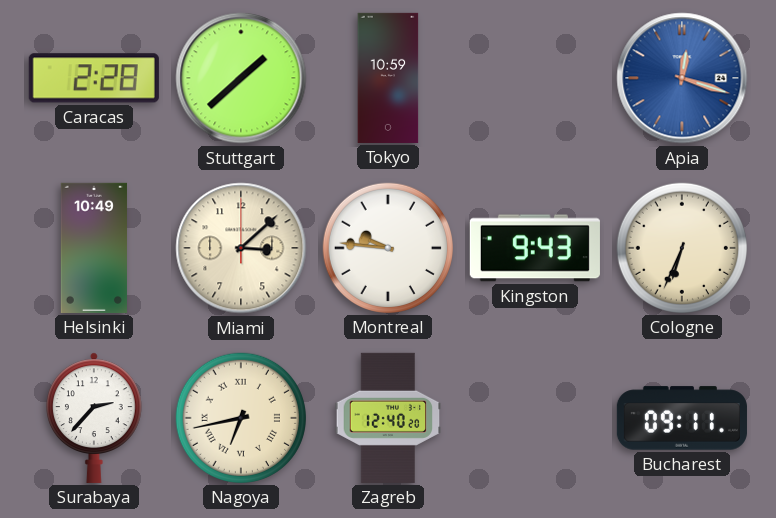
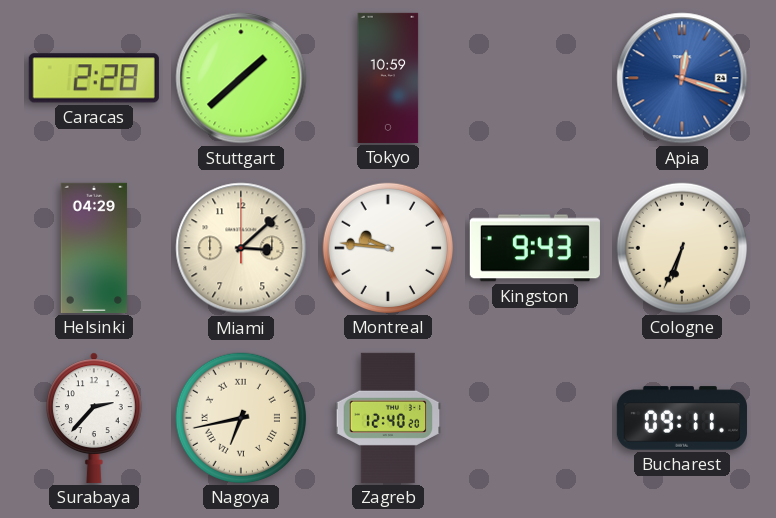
Helsinki: 10:49 -> 04:29
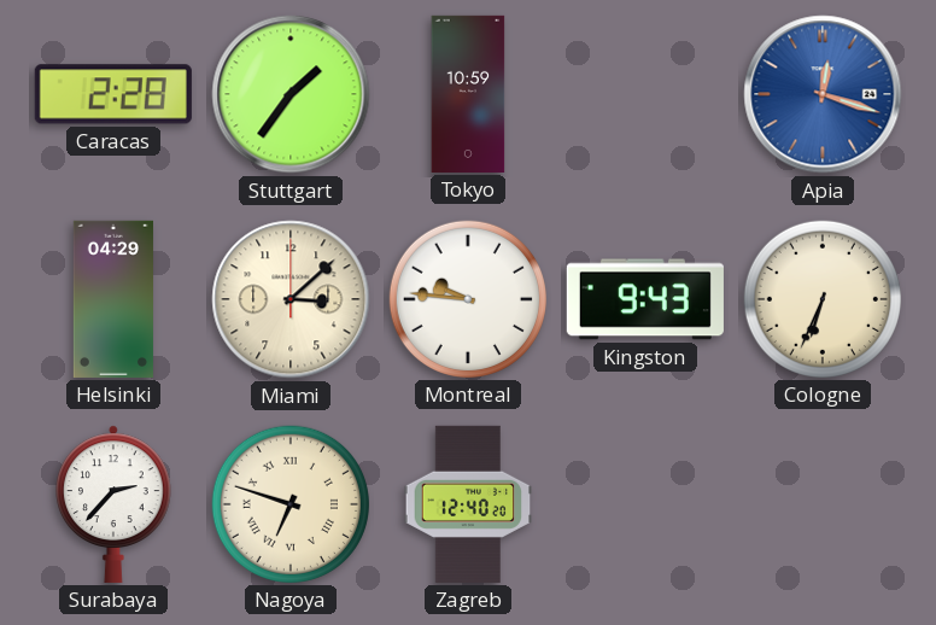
Stuttgart: 1:38 -> 1:36
Nagoya: 6:43 -> 6:48
Bucharest: 09:11 -> none
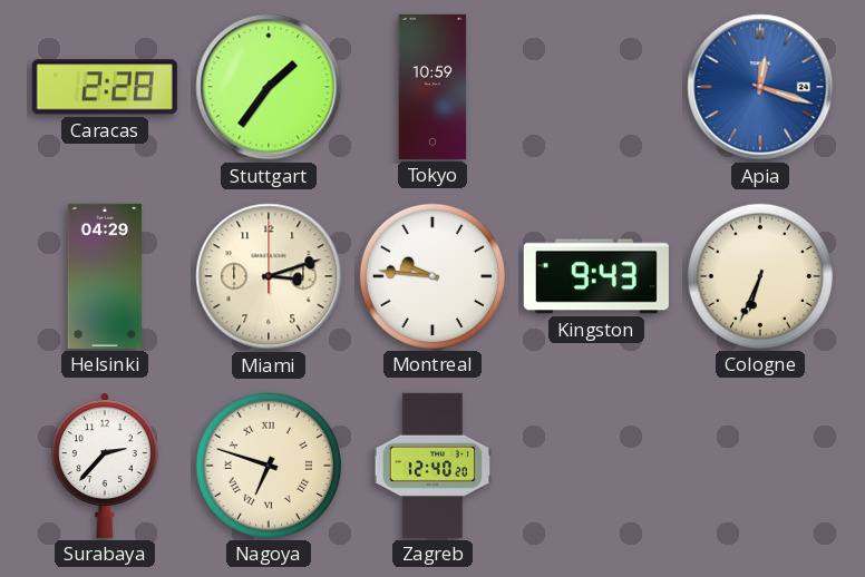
Miami: 3:08 -> 3:12
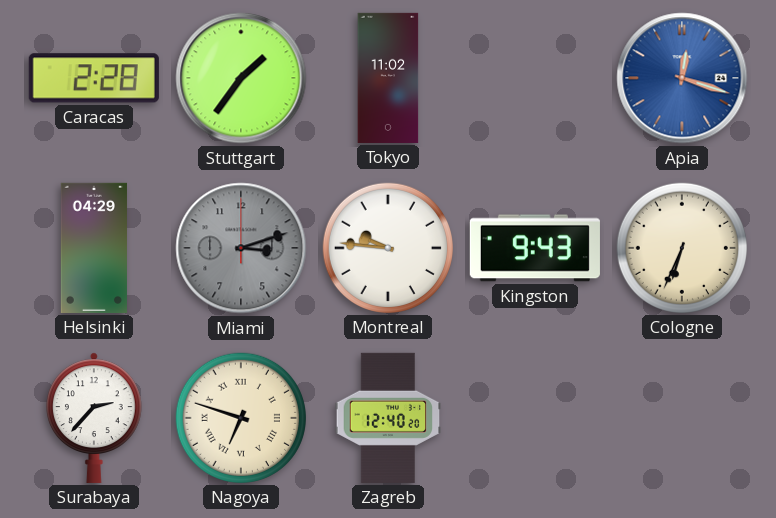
Tokyo: 10:59 -> 11:02
Miami dial: cream -> grey
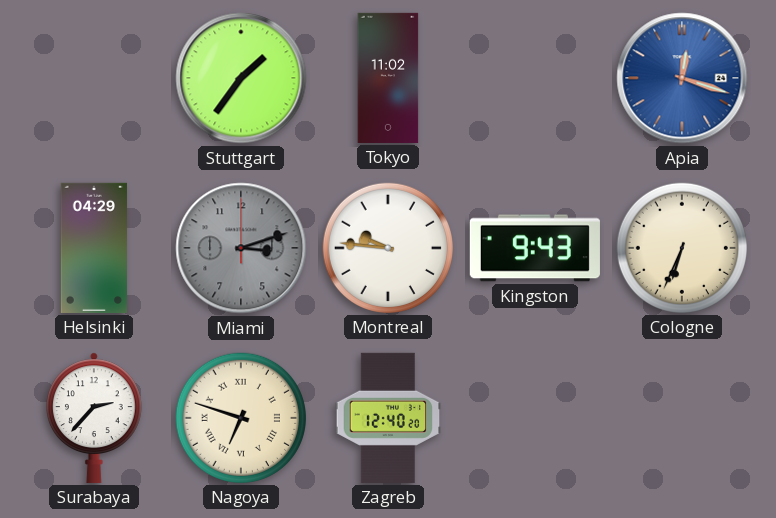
Caracas: 2:28 -> none
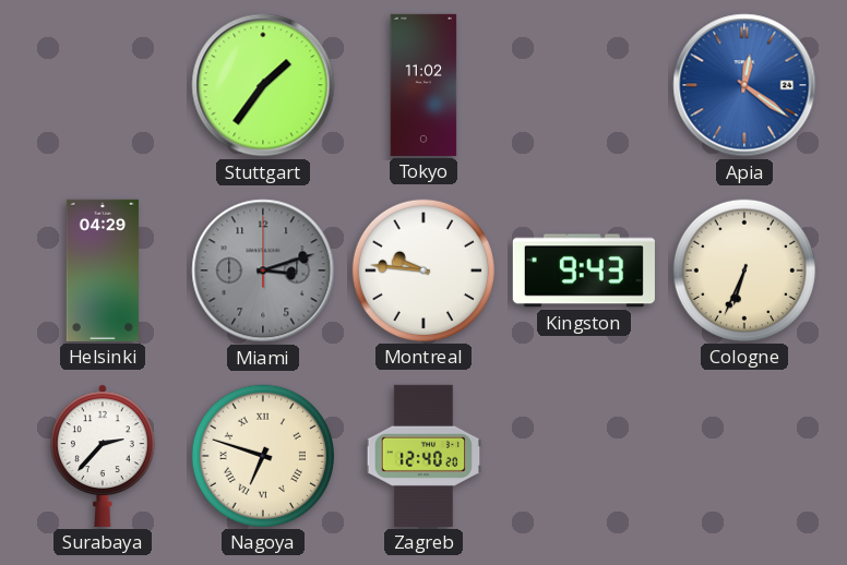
Apia: 12:18 -> 12:21
